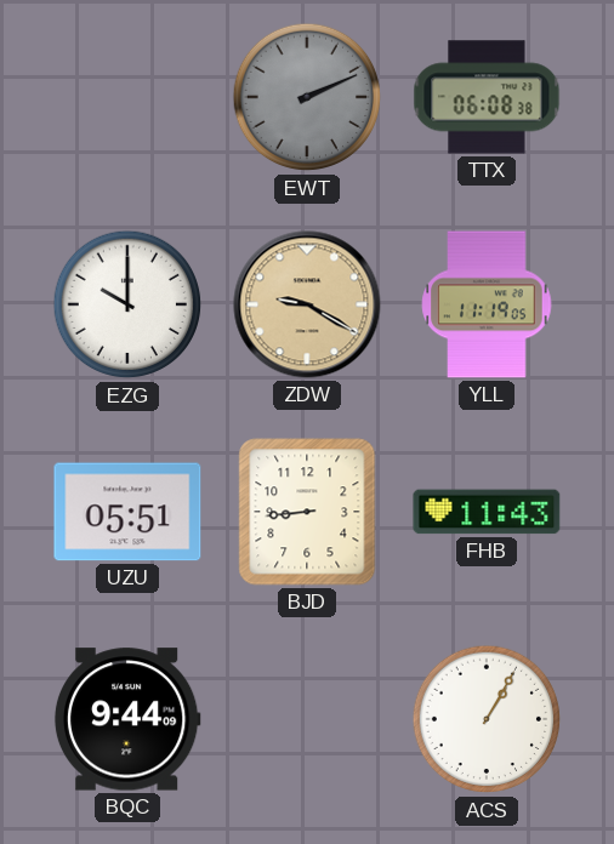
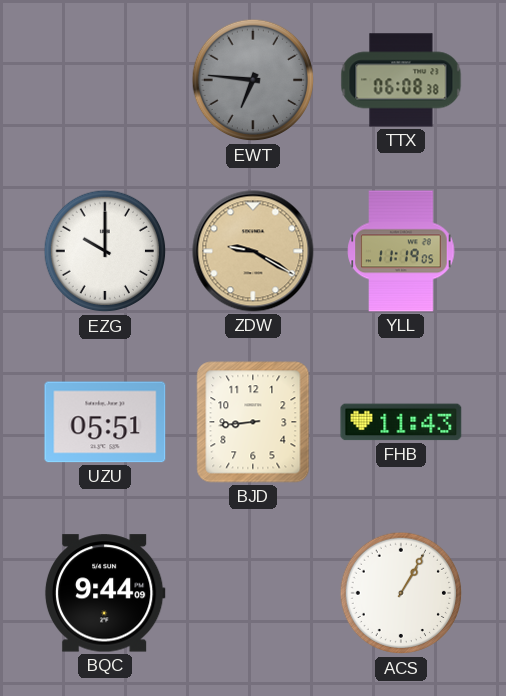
EWT: 2:11 -> 6:46
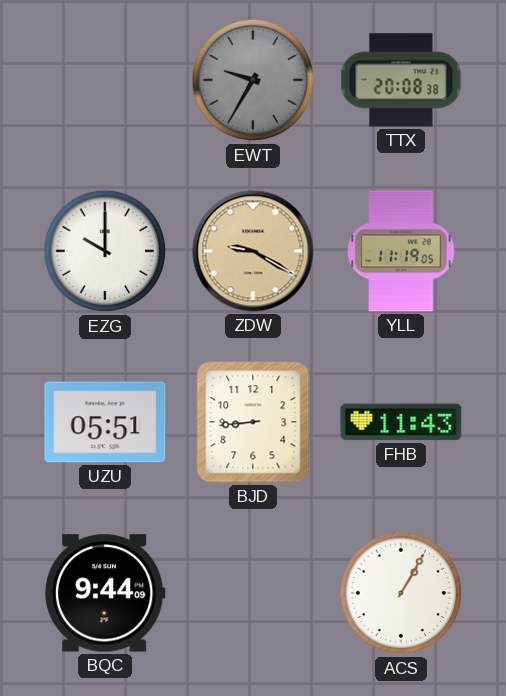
EWT: 6:46 -> 9:35
TTX: 06:08 -> 20:08
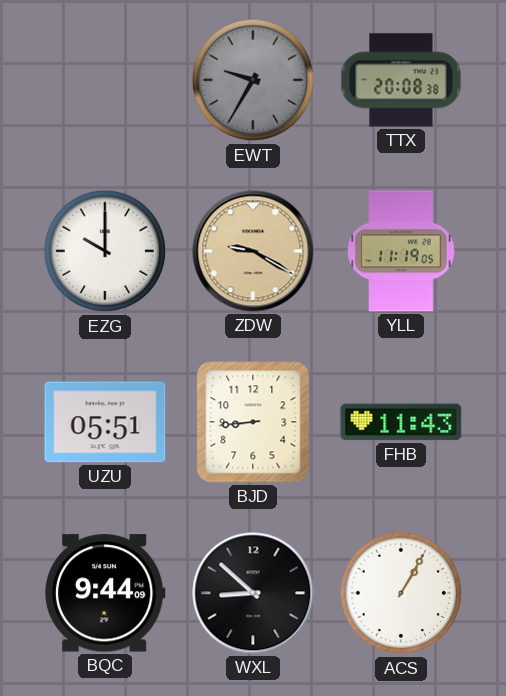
WXL: none -> 8:52
